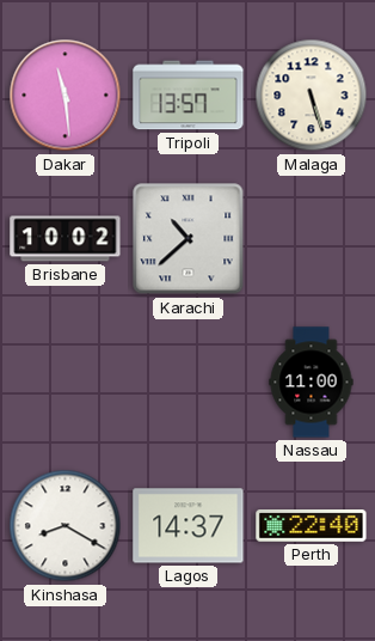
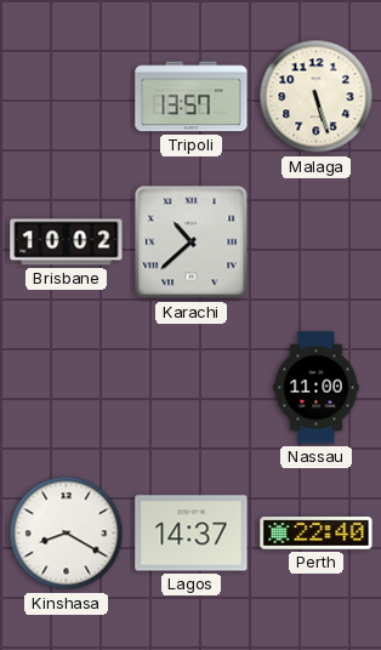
Dakar: 11:29 -> none
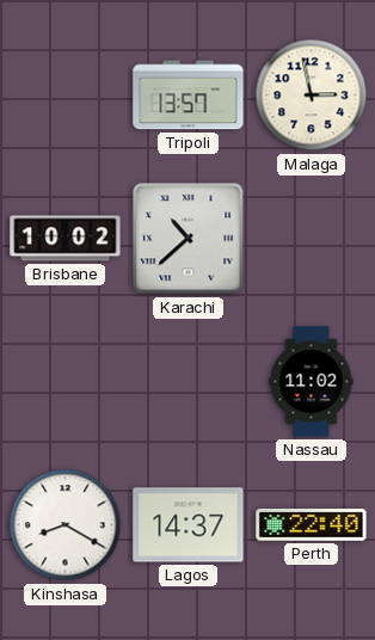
Malaga: 5:27 -> 2:58
Nassau: 11:00 -> 11:02
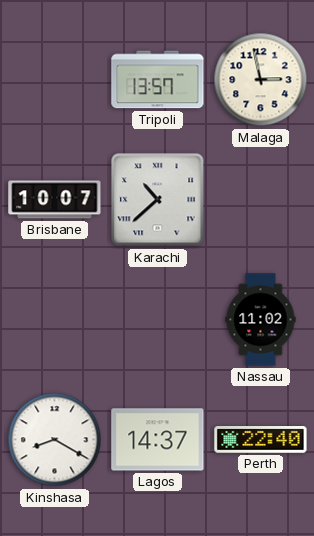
Brisbane: 10:02 -> 10:07
